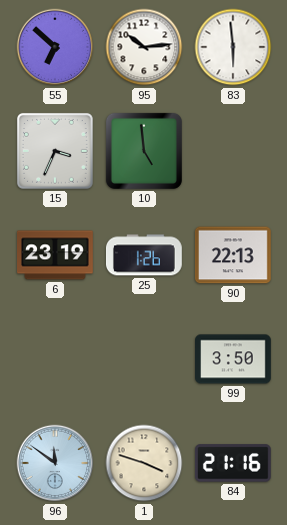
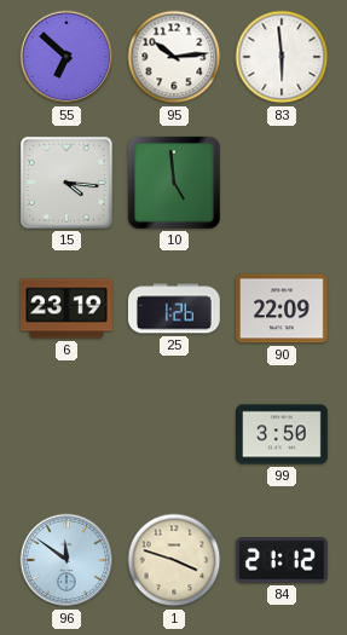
15: 3:34 -> 4:16
90: 22:13 -> 22:09
84: 21:16 -> 21:12
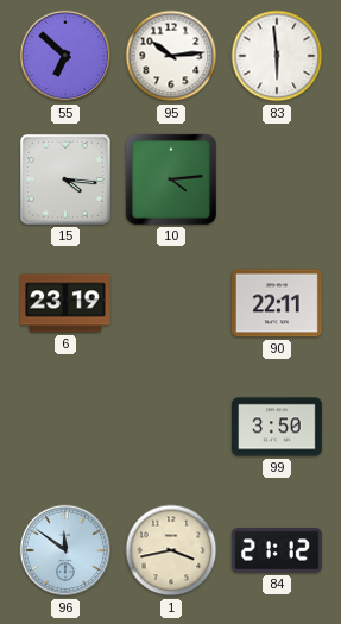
10: 4:59 -> 4:14
25: 1:26 -> none
90: 22:09 -> 22:11
1: 3:48 -> 3:43
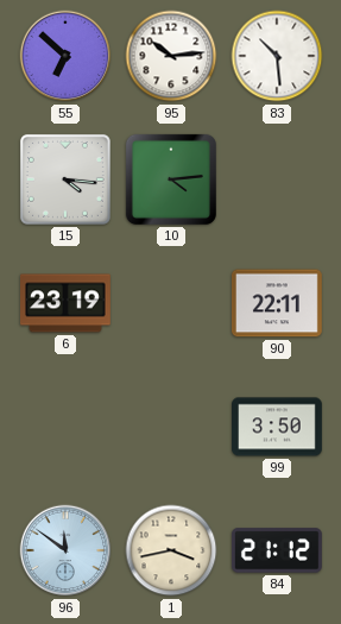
83: 5:59 -> 10:29
